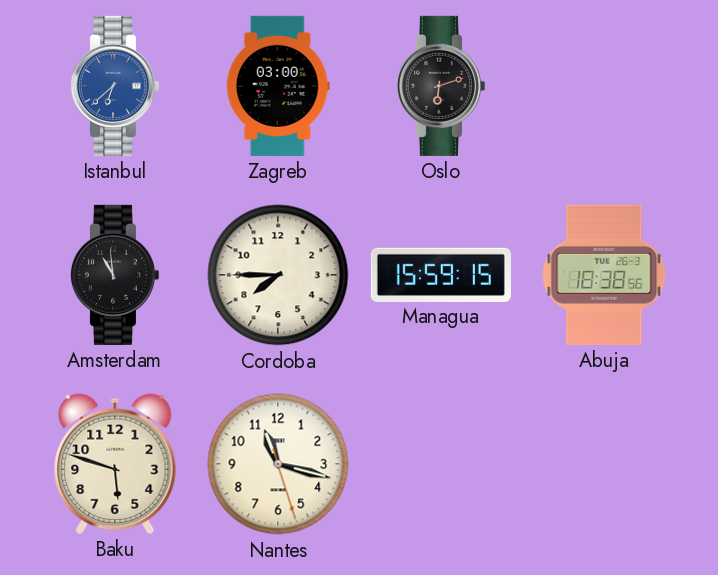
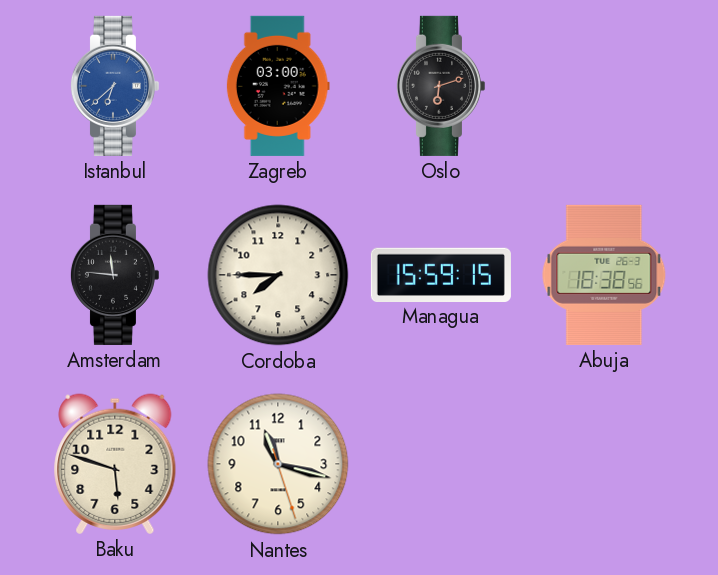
Amsterdam: 10:59 -> 11:46
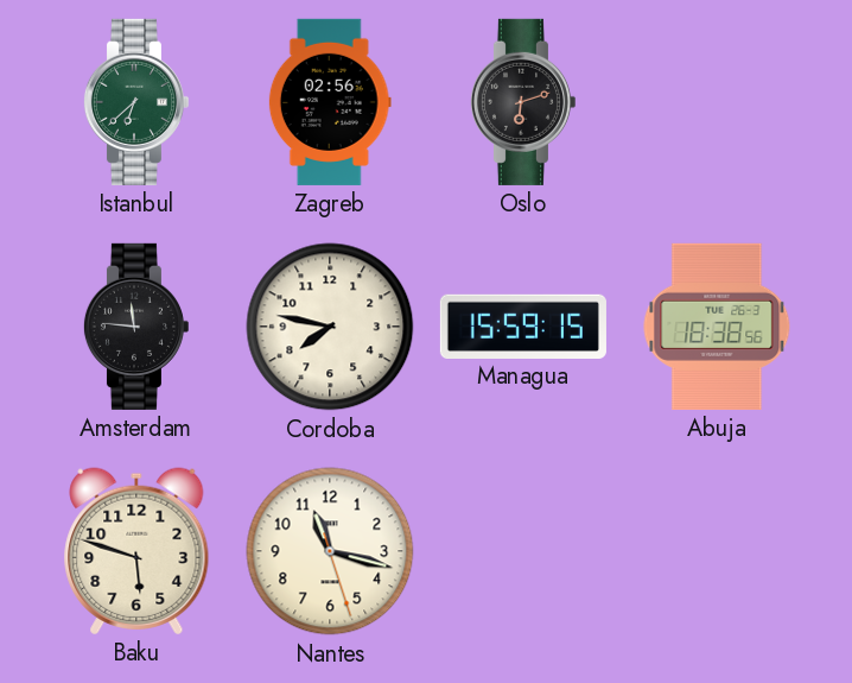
Istanbul dial: blue -> green
Zagreb: 03:00 -> 02:56
Cordoba: 7:45 -> 7:47
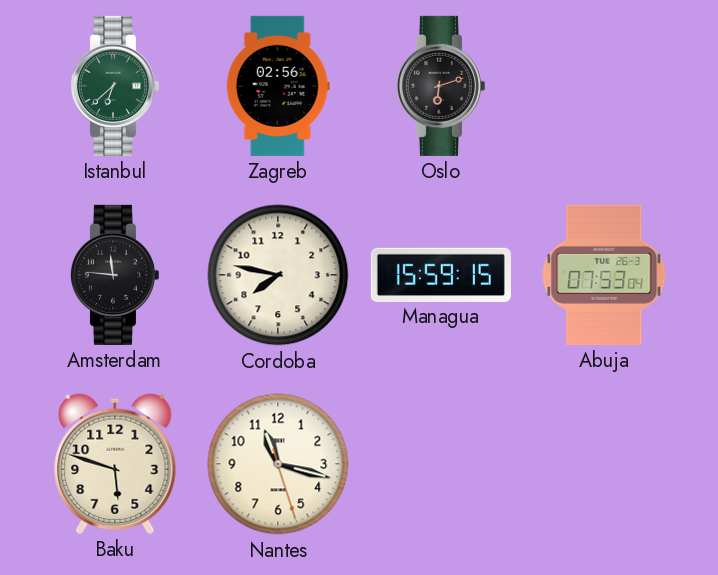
Abuja: 18:38 -> 07:53
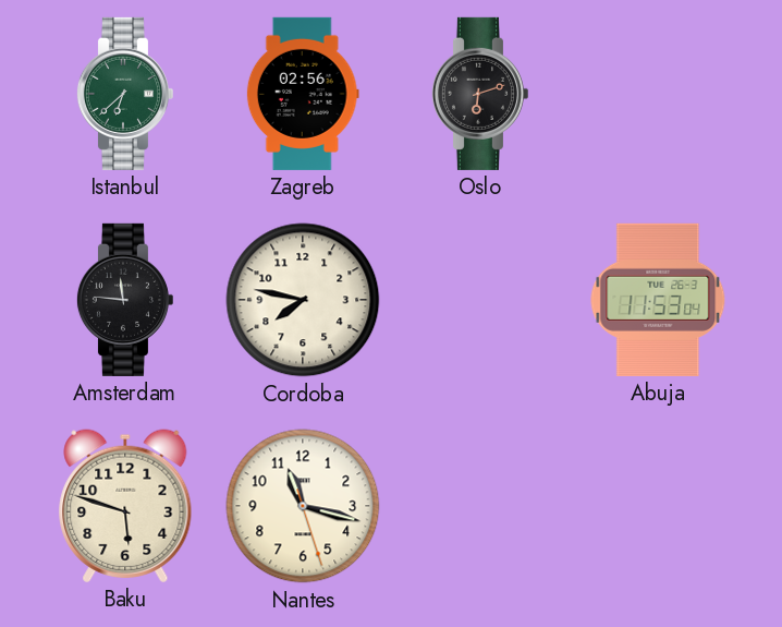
Managua: 15:59 -> none
Abuja: 07:53 -> 11:53
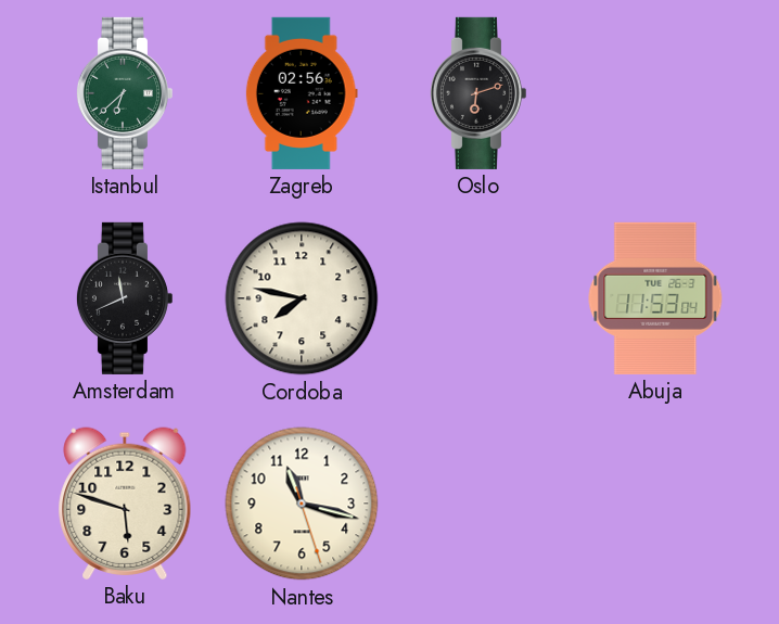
Amsterdam: 11:46 -> 11:41
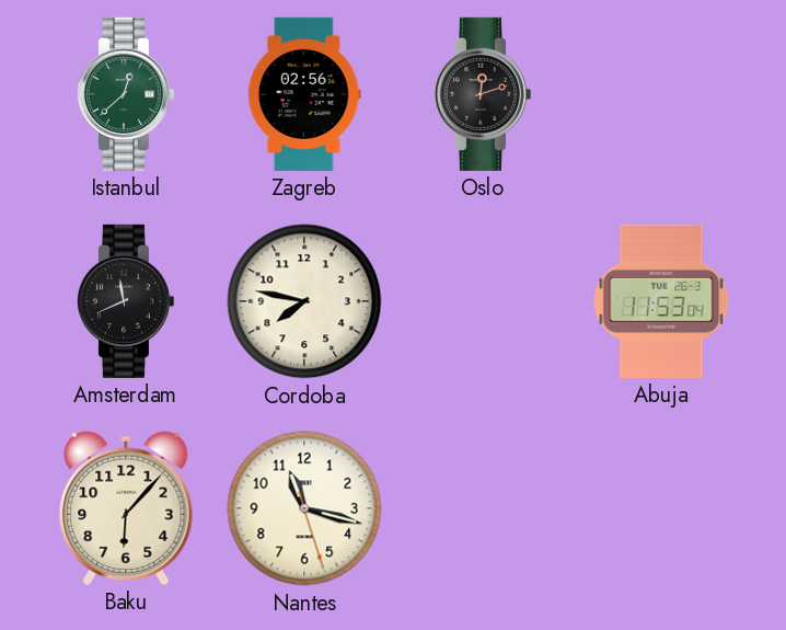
Istanbul: 6:38 -> 12:38
Oslo: 6:12 -> 12:12
Baku: 5:48 -> 6:07
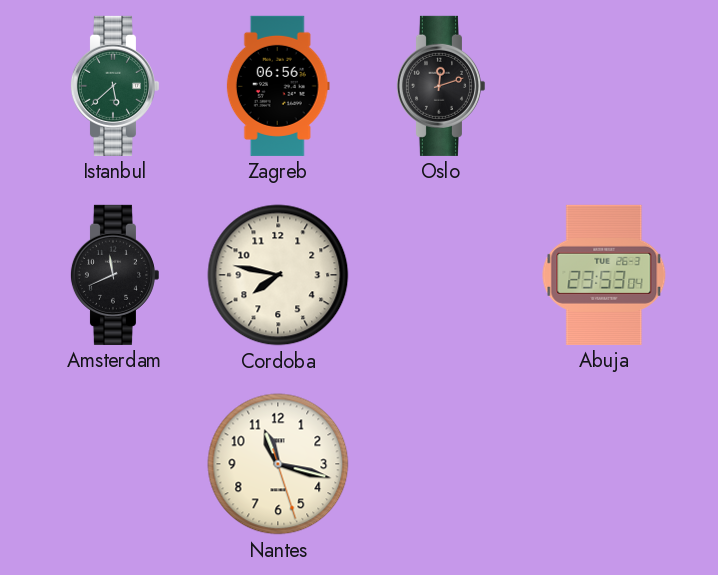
Istanbul: 12:38 -> 5:38
Zagreb: 02:56 -> 06:56
Abuja: 11:53 -> 23:53
Baku: 6:07 -> none
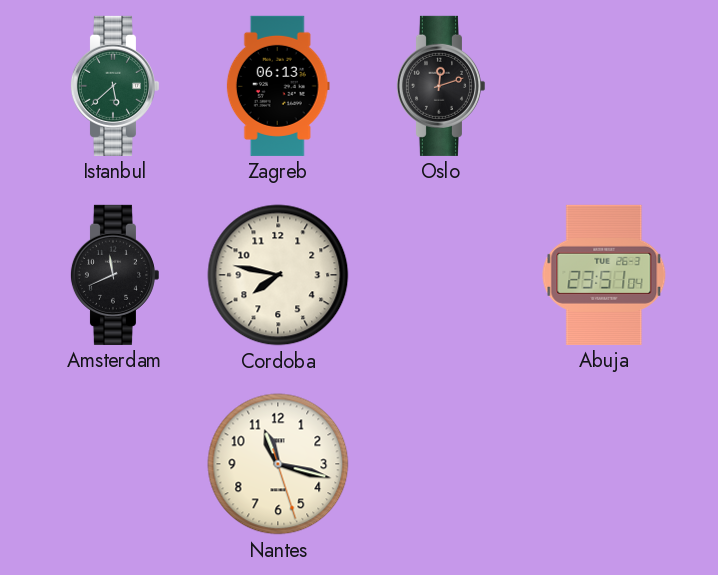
Zagreb: 06:56 -> 06:13
Abuja: 23:53 -> 23:51
